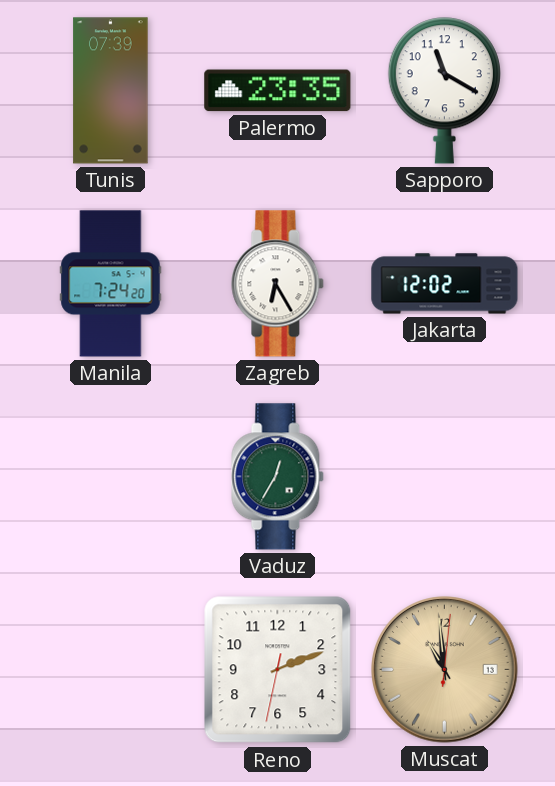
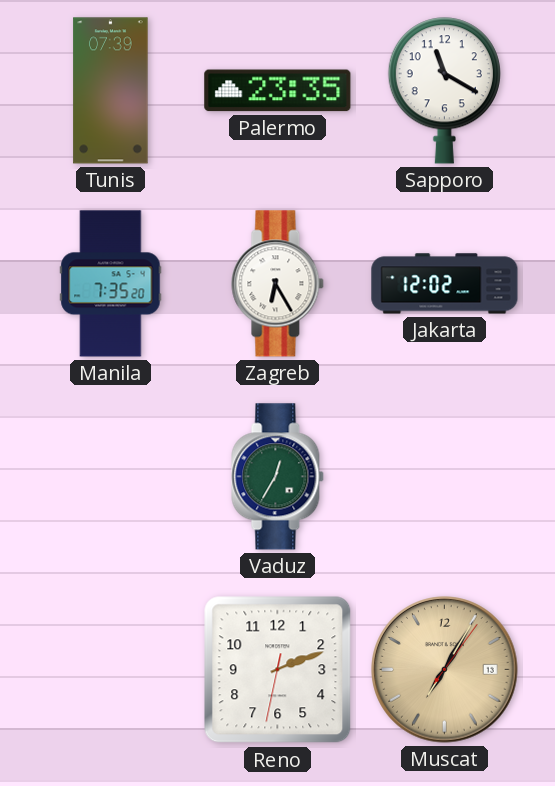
Manila: 7:24 -> 7:35
Muscat: 10:59 -> 7:05
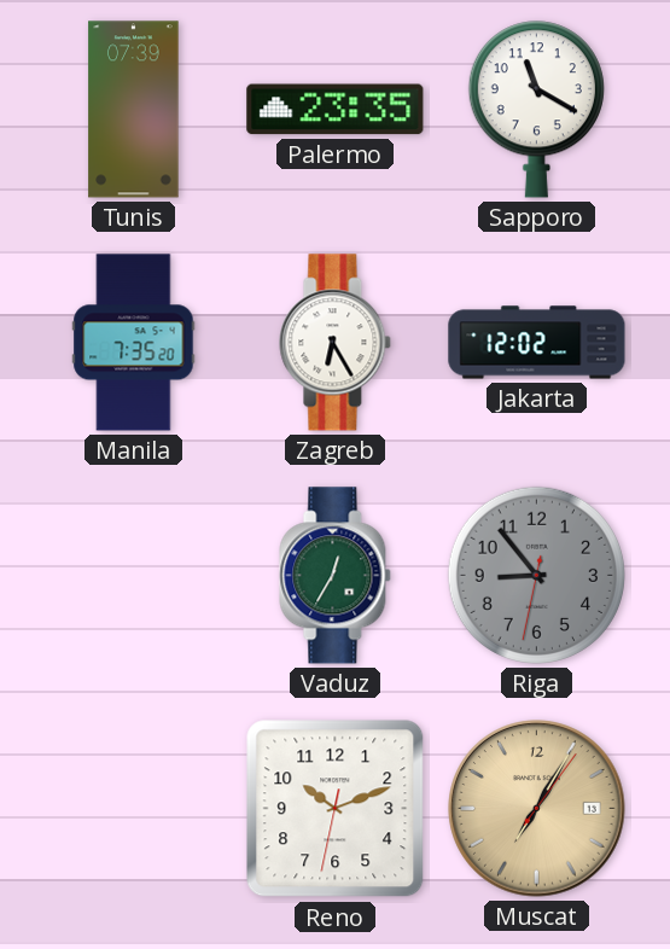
Riga: none -> 8:53
Reno: 2:11 -> 10:11
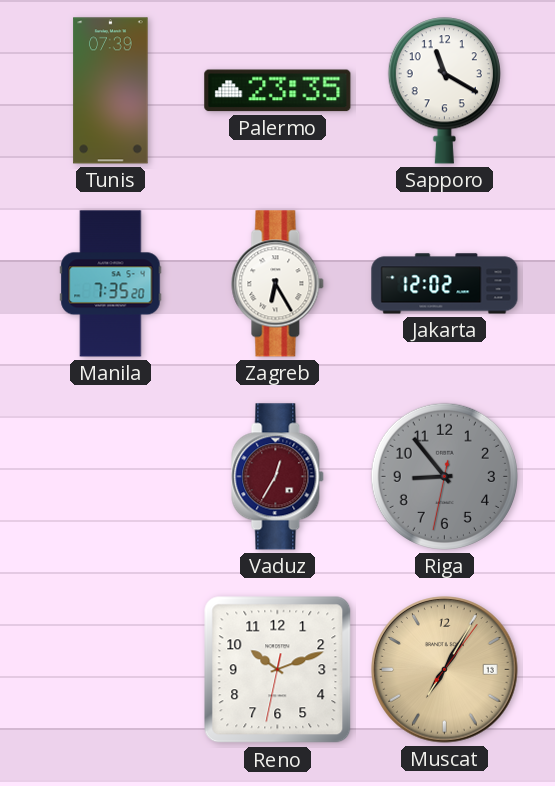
Vaduz dial: green -> burgundy
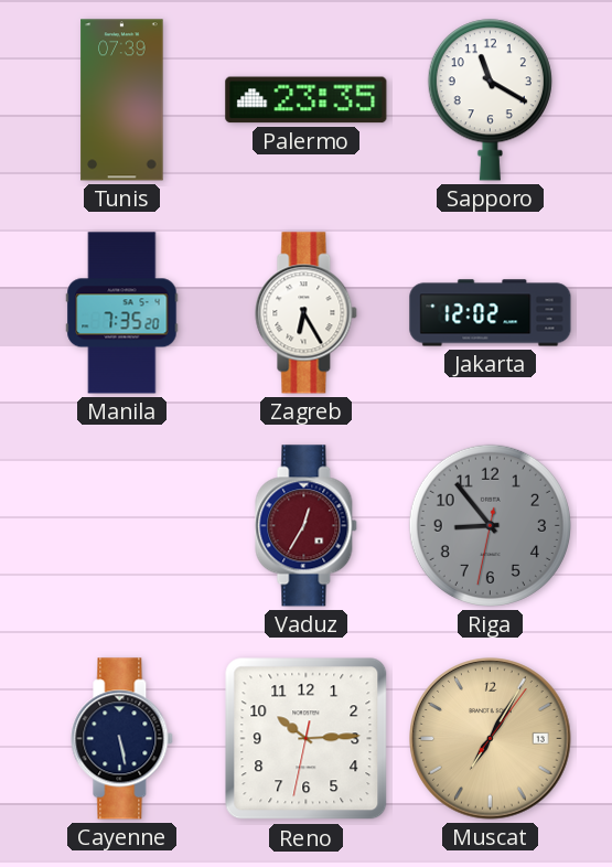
Cayenne: none -> 5:28
Reno: 10:11 -> 10:14
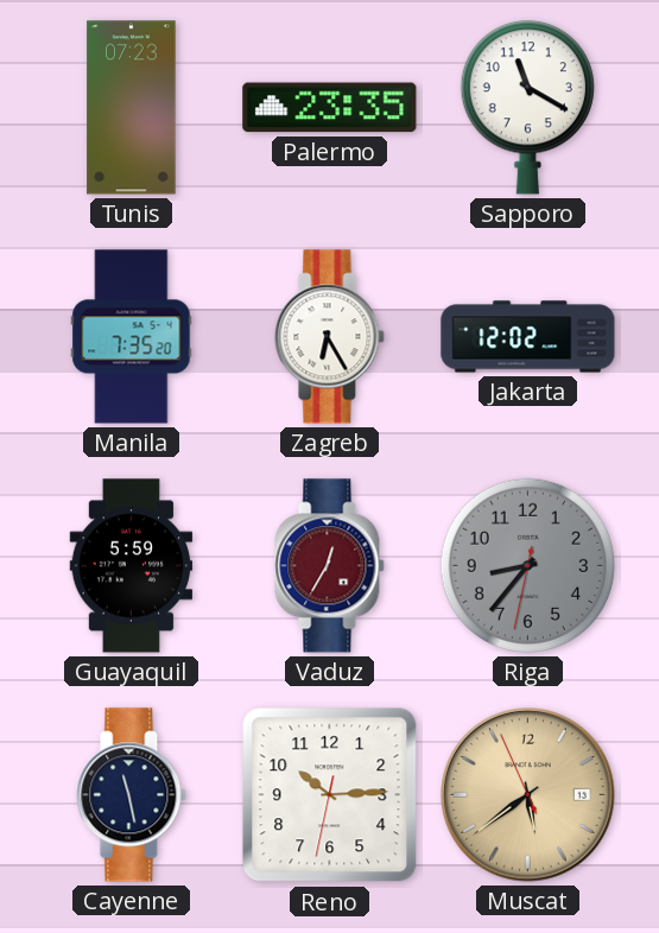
Tunis: 07:39 -> 07:23
Guayaquil: none -> 5:59
Riga: 8:53 -> 8:36
Cayenne: 5:28 -> 11:28
Muscat: 7:05 -> 5:38
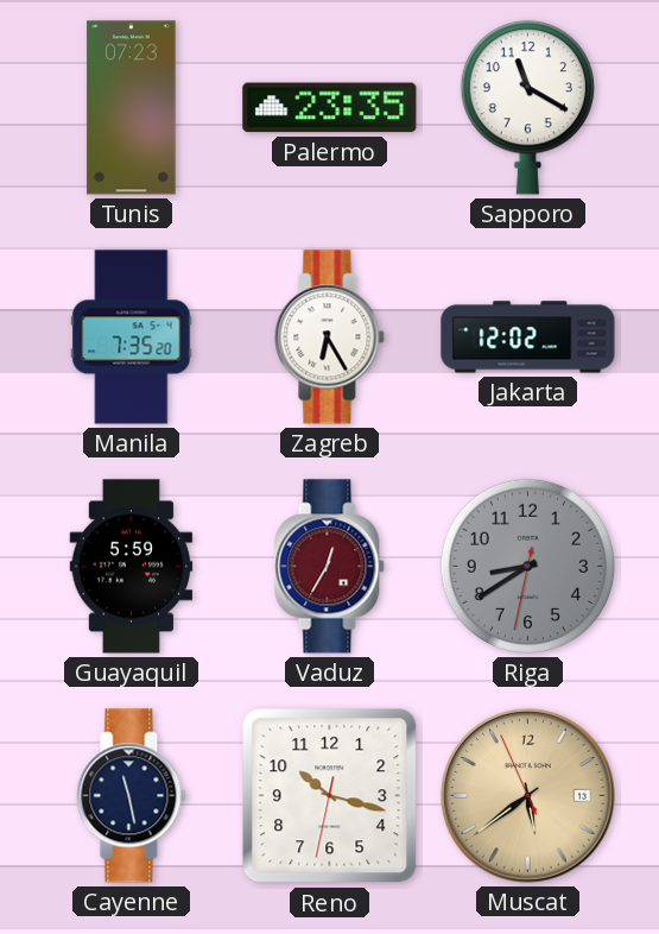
Riga: 8:36 -> 8:39
Reno: 10:14 -> 10:17
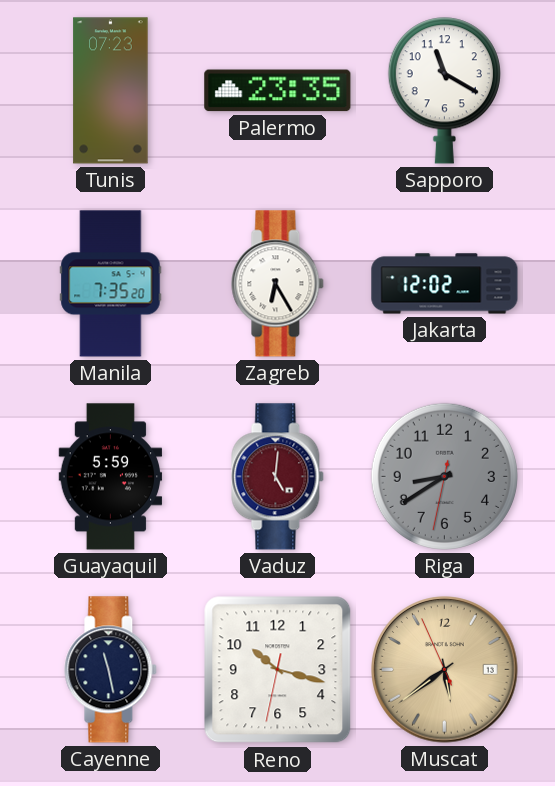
Vaduz: 12:35 -> 5:01
